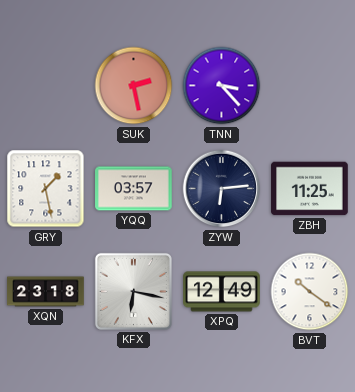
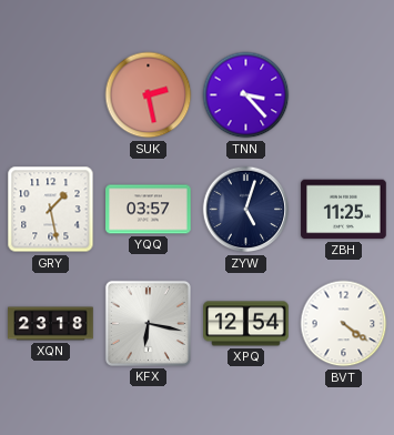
ZYW: 6:14 -> 5:03
XPQ: 12:49 -> 12:54
BVT: 10:21 -> 4:21
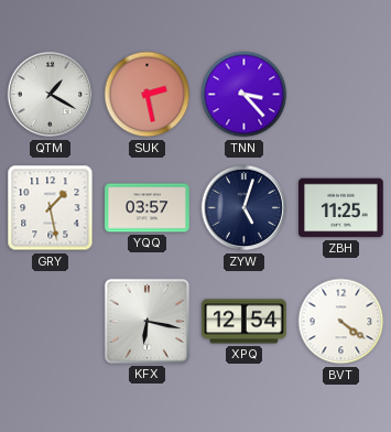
QTM: none -> 1:20
XQN: 23:18 -> none
